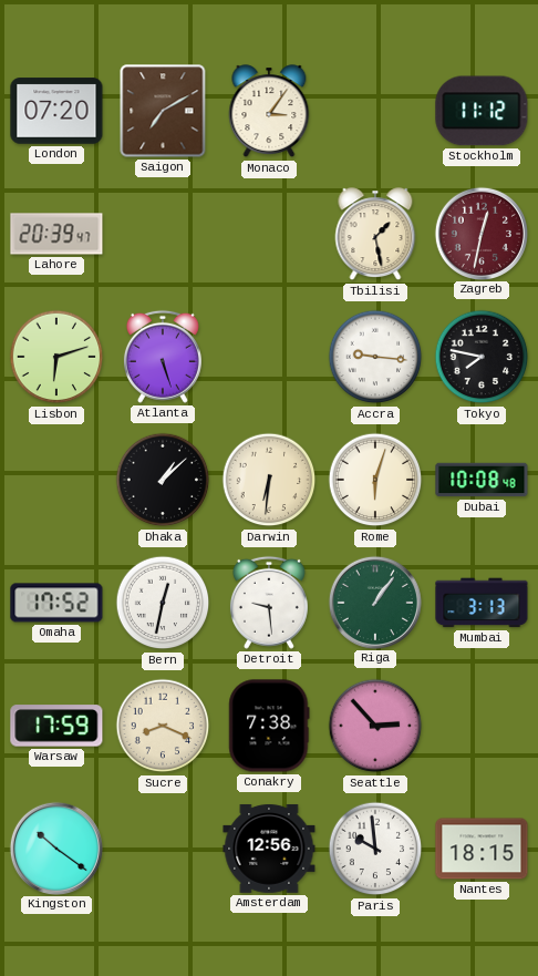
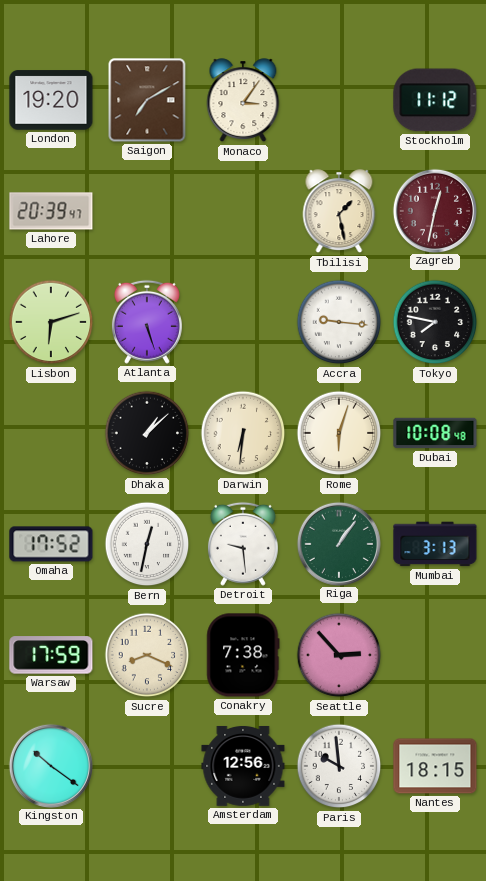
London: 07:20 -> 19:20
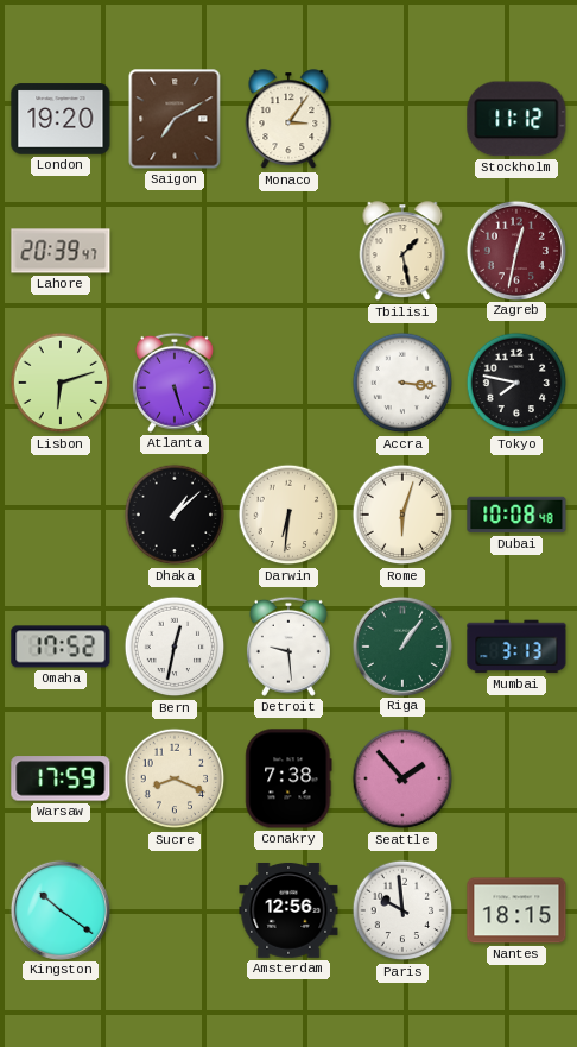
Accra: 9:16 -> 3:16
Seattle: 2:53 -> 1:53
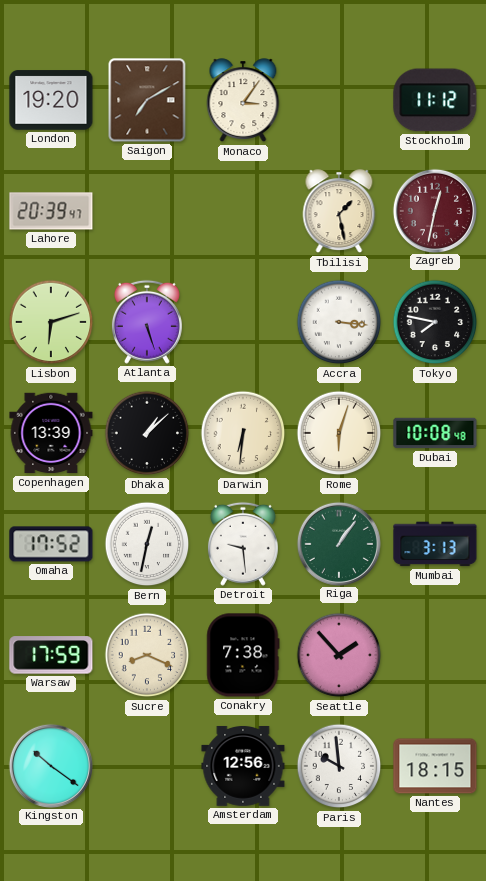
Copenhagen: none -> 13:39
